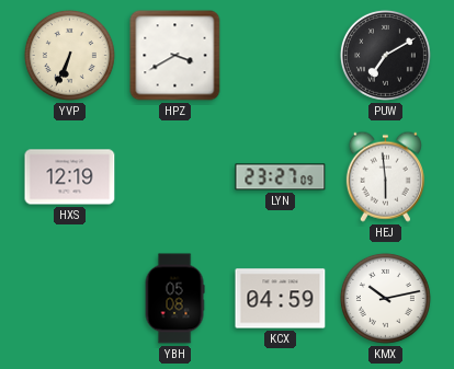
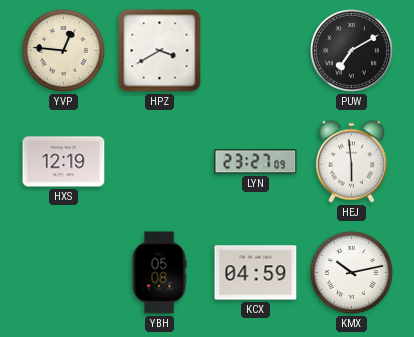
YVP: 6:34 -> 12:46
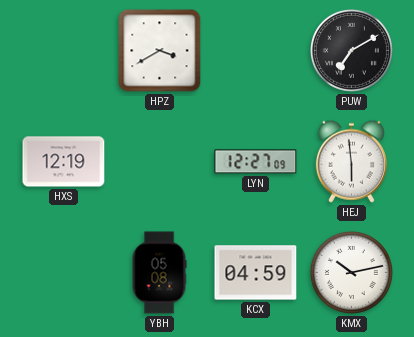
YVP: 12:46 -> none
LYN: 23:27 -> 12:27
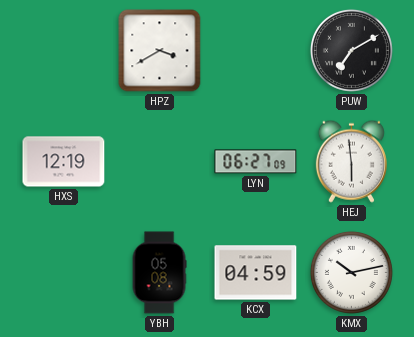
LYN: 12:27 -> 06:27
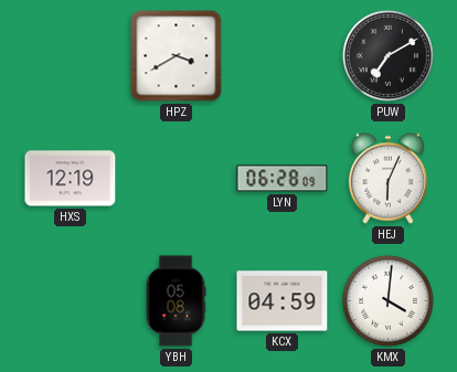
LYN: 06:27 -> 06:28
HEJ: 5:59 -> 6:04
KMX: 10:13 -> 4:01
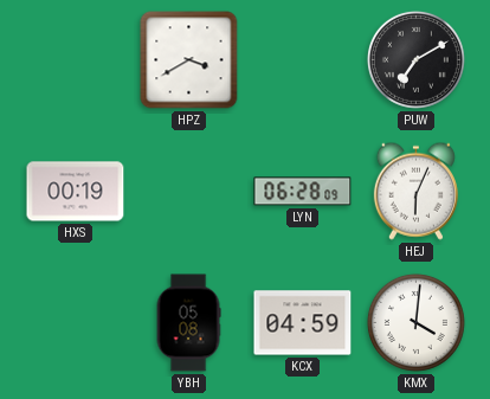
HXS: 12:19 -> 00:19
